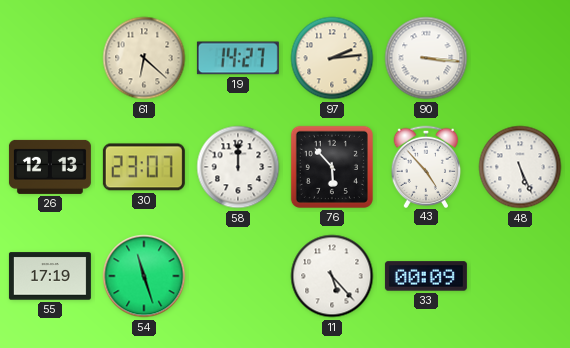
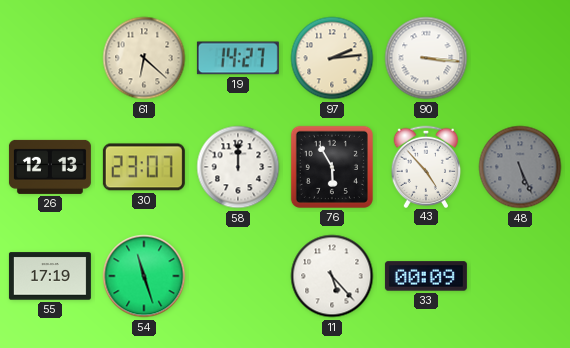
76: 5:53 -> 5:55
48 dial: white -> grey
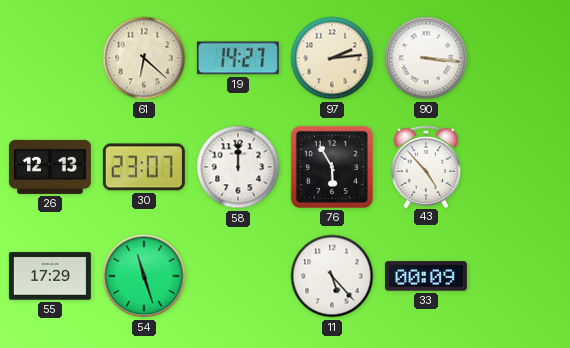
48: 5:26 -> none
55: 17:19 -> 17:29
